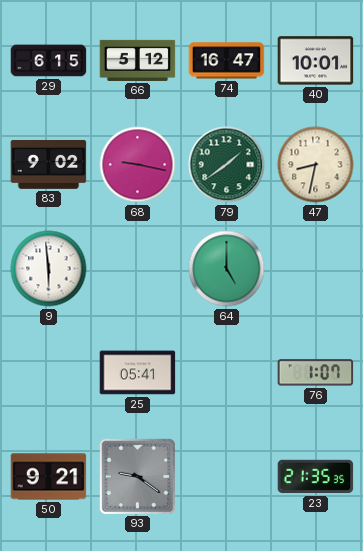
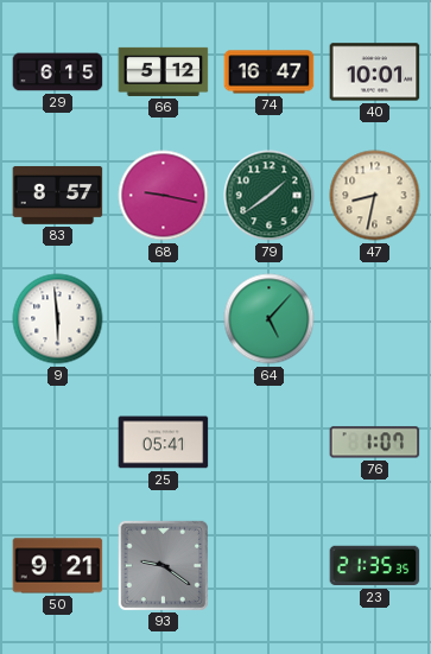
83: 9:02 -> 8:57
64: 5:00 -> 5:07
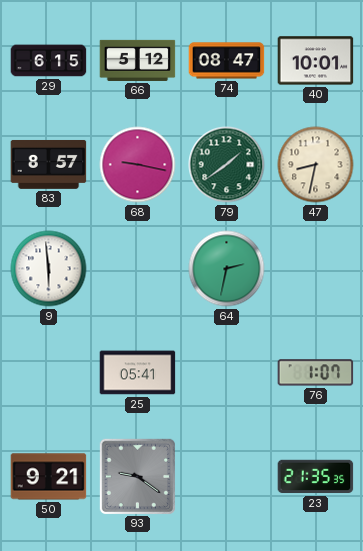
74: 16:47 -> 08:47
64: 5:07 -> 2:32
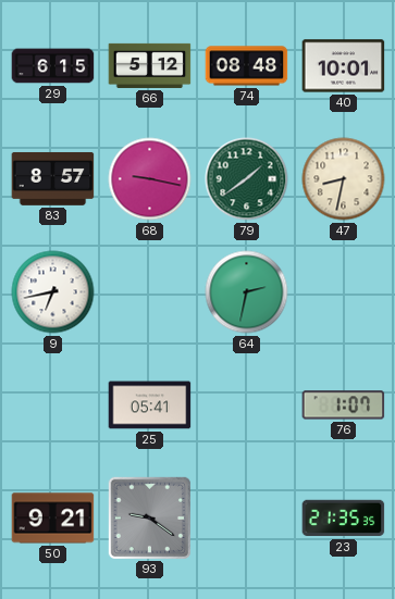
74: 08:47 -> 08:48
9: 5:59 -> 6:43
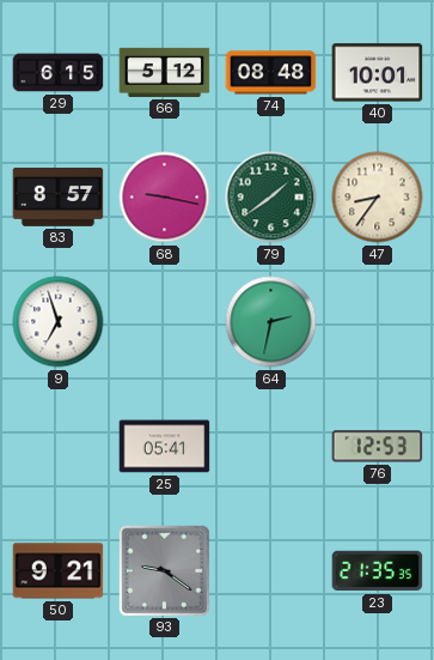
47: 8:32 -> 8:36
9: 6:43 -> 6:57
76: 1:07 -> 12:53
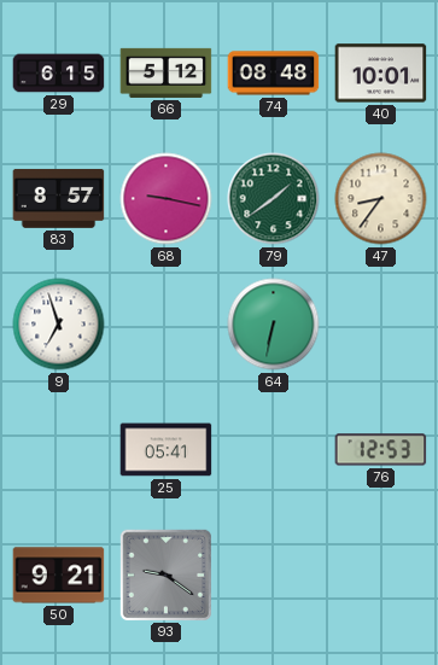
64: 2:32 -> 6:32
23: 21:35 -> none
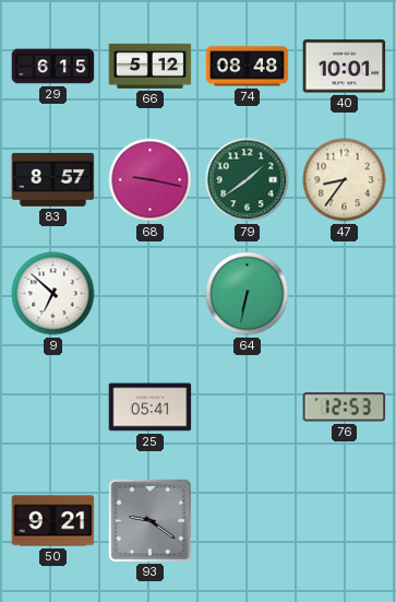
9: 6:57 -> 6:52
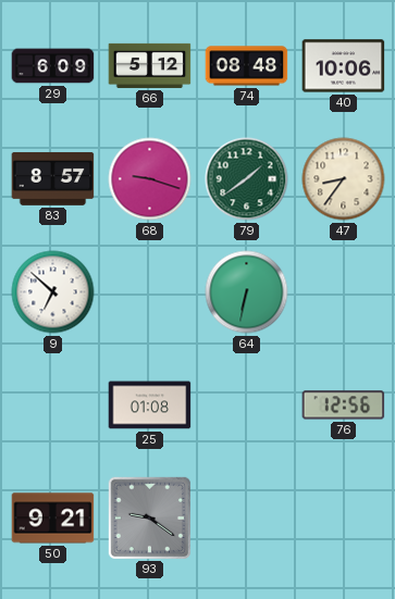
29: 6:15 -> 6:09
40: 10:01 -> 10:06
68: 9:17 -> 9:18
25: 05:41 -> 01:08
76: 12:53 -> 12:56
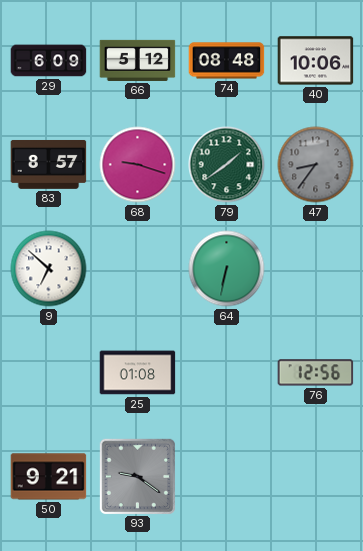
47 dial: cream -> grey
